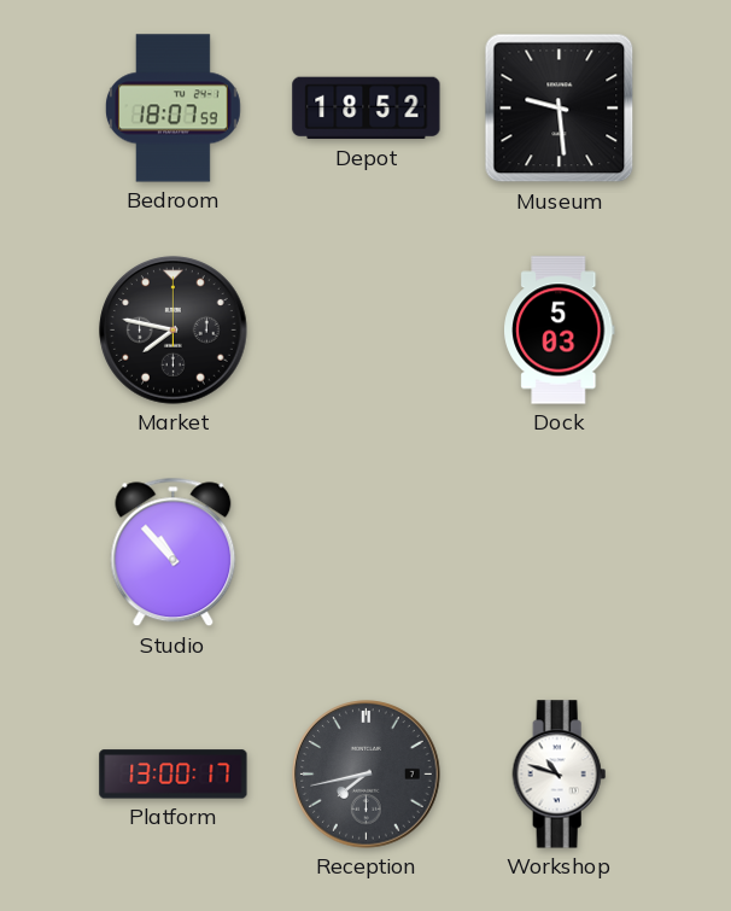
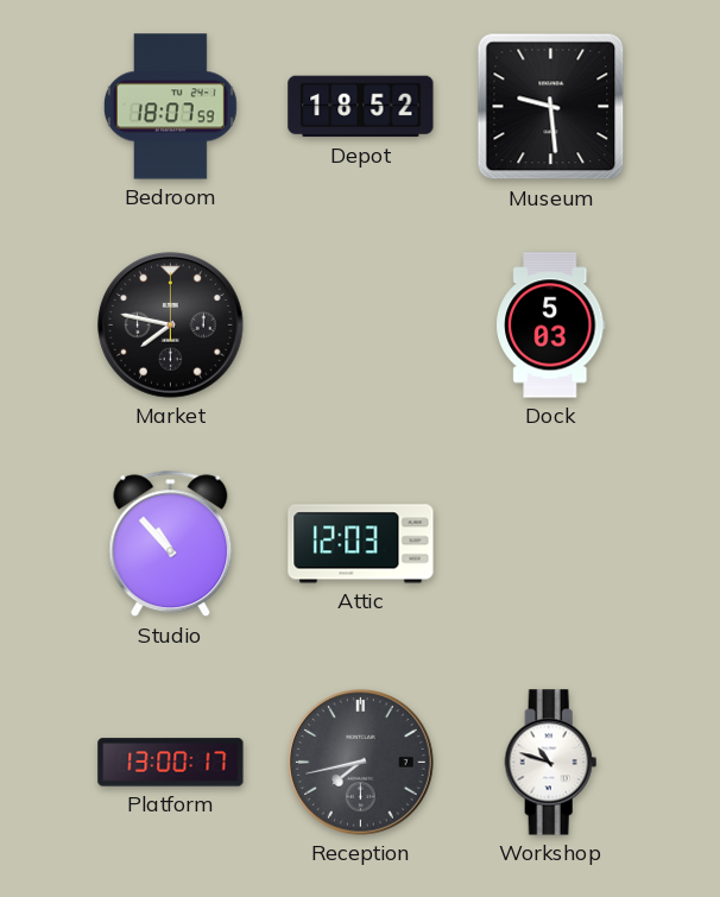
Attic: none -> 12:03
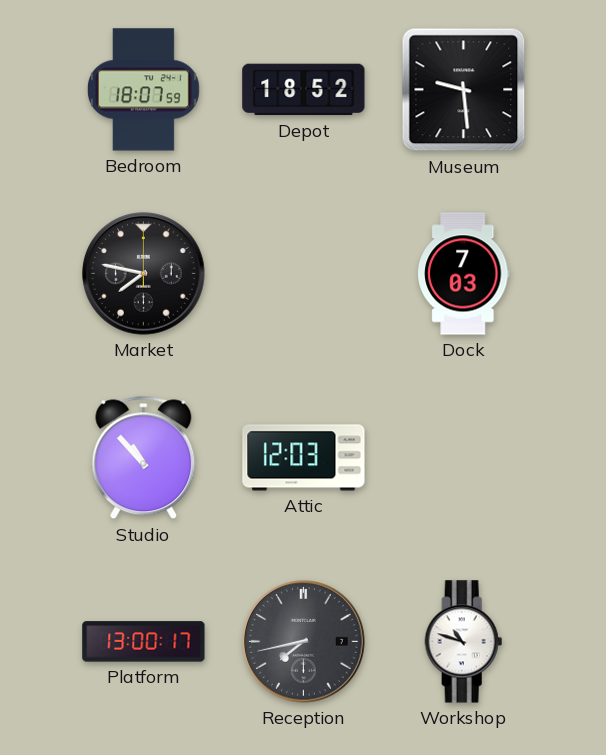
Dock: 5:03 -> 7:03
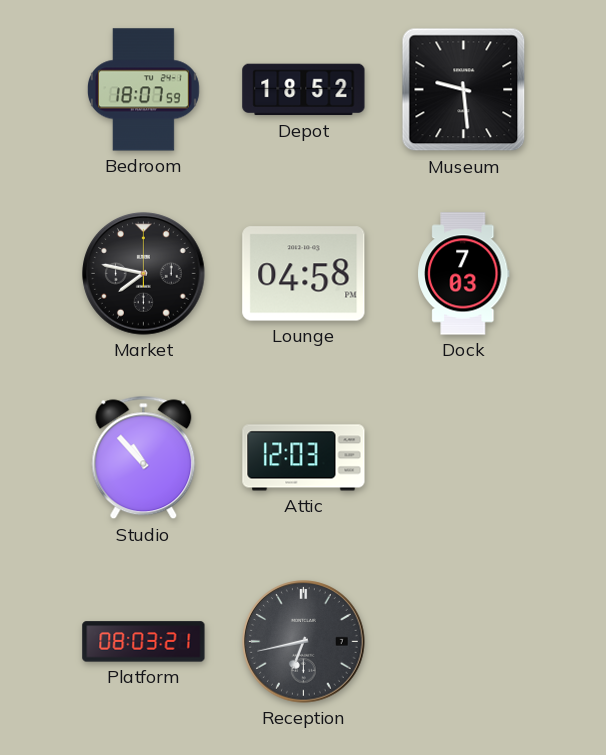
Lounge: none -> 04:58
Platform: 13:00 -> 08:03
Reception: 7:43 -> 6:43
Workshop: 10:48 -> none
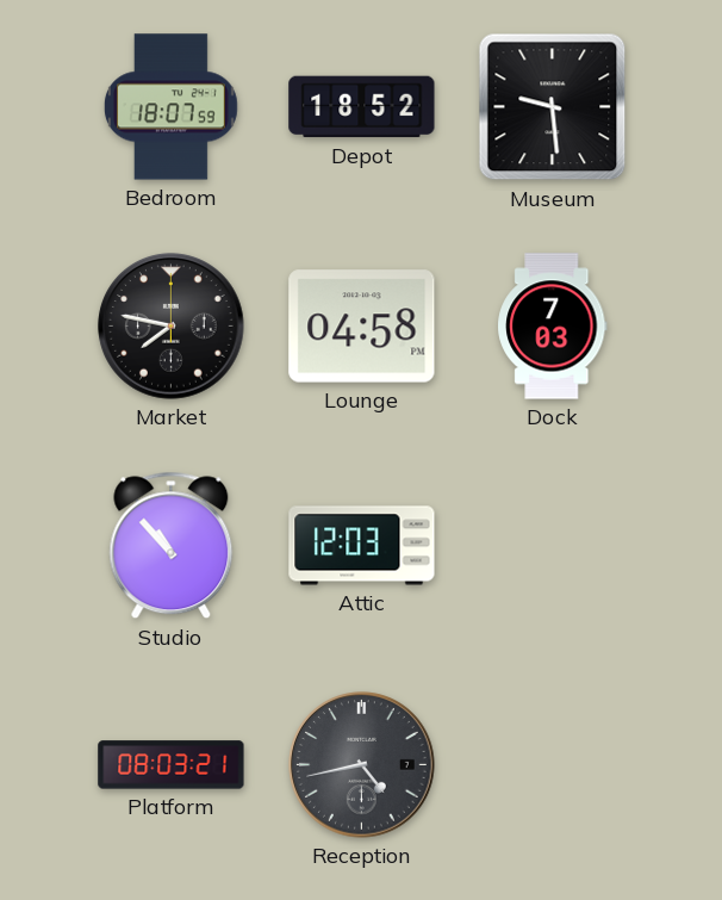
Reception: 6:43 -> 4:43
